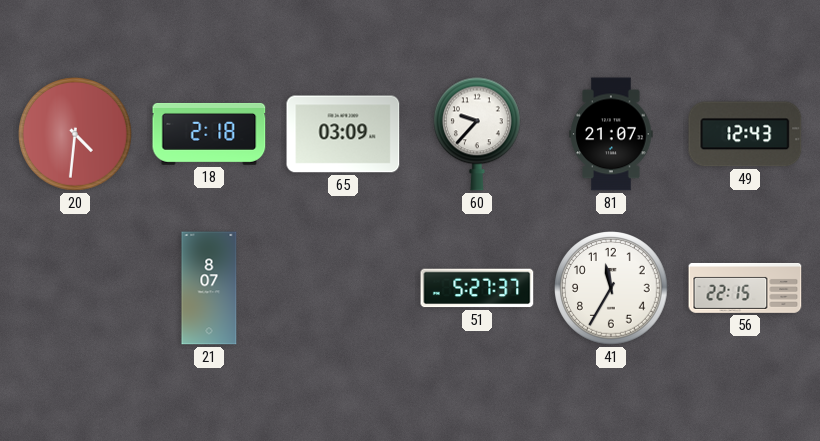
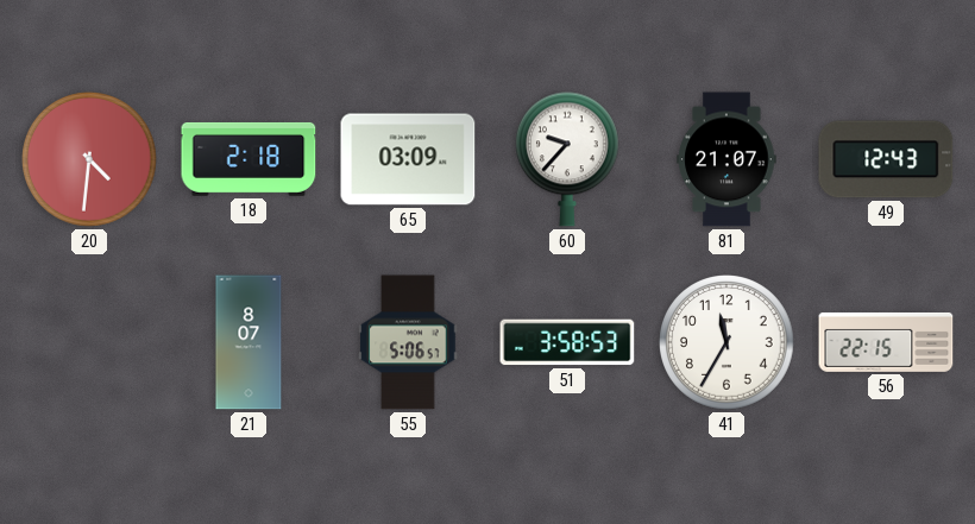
55: none -> 5:06
51: 5:27 -> 3:58
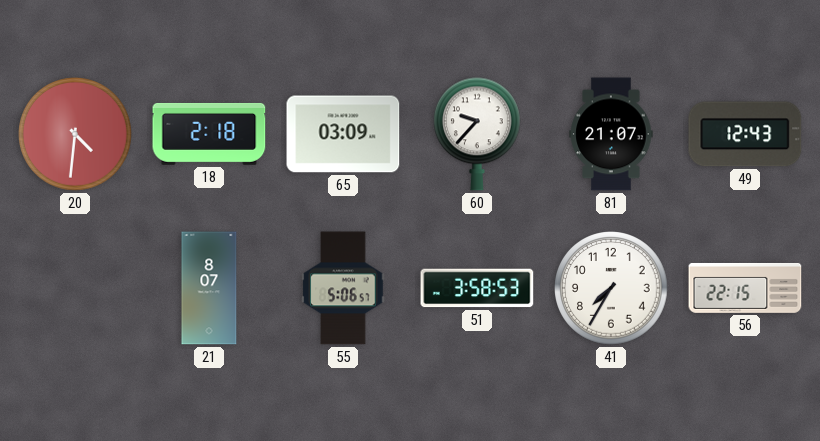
41: 11:35 -> 7:35
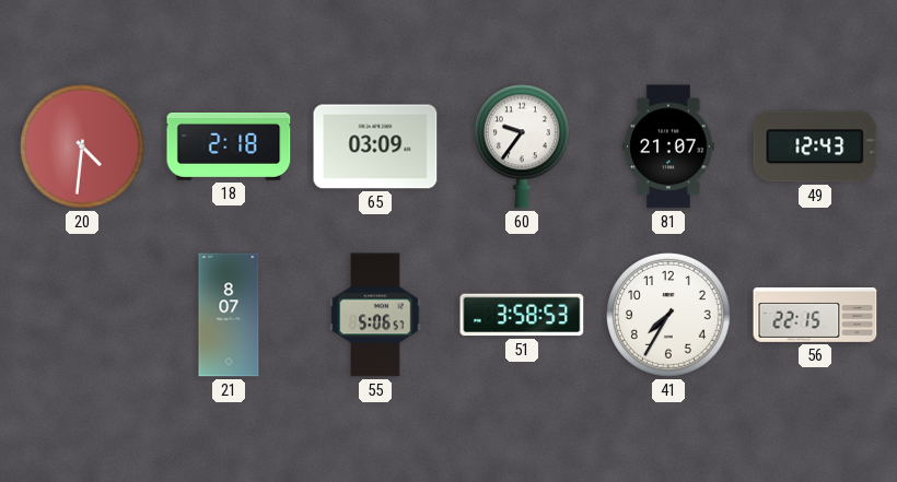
60: 9:37 -> 9:36
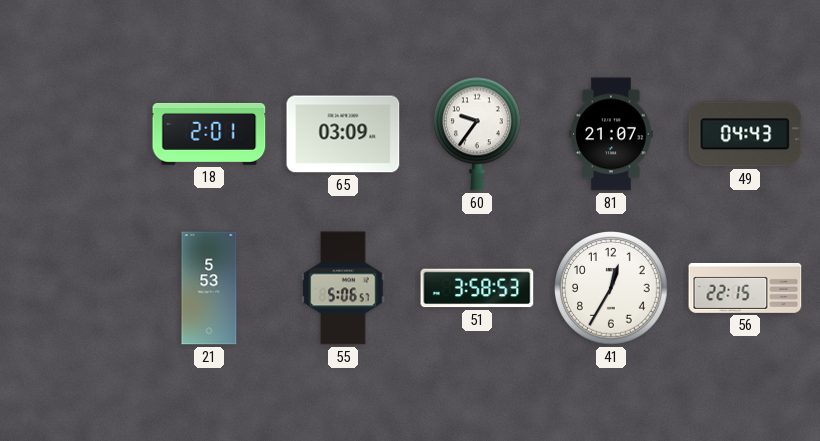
20: 4:31 -> none
18: 2:18 -> 2:01
49: 12:43 -> 04:43
21: 8:07 -> 5:53
41: 7:35 -> 12:35
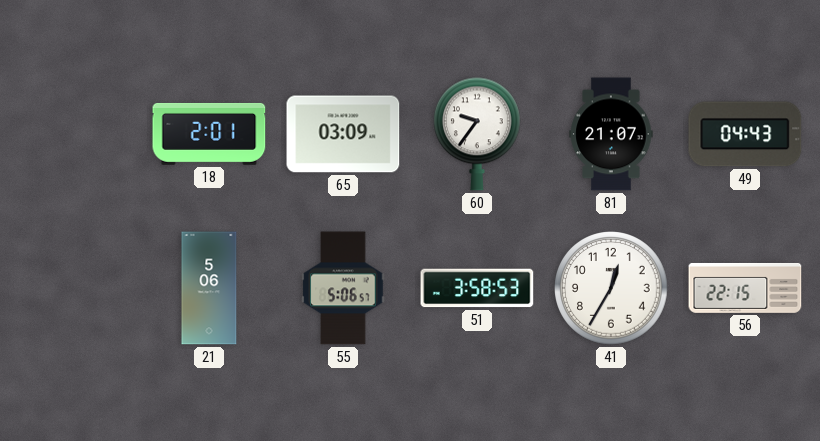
21: 5:53 -> 5:06
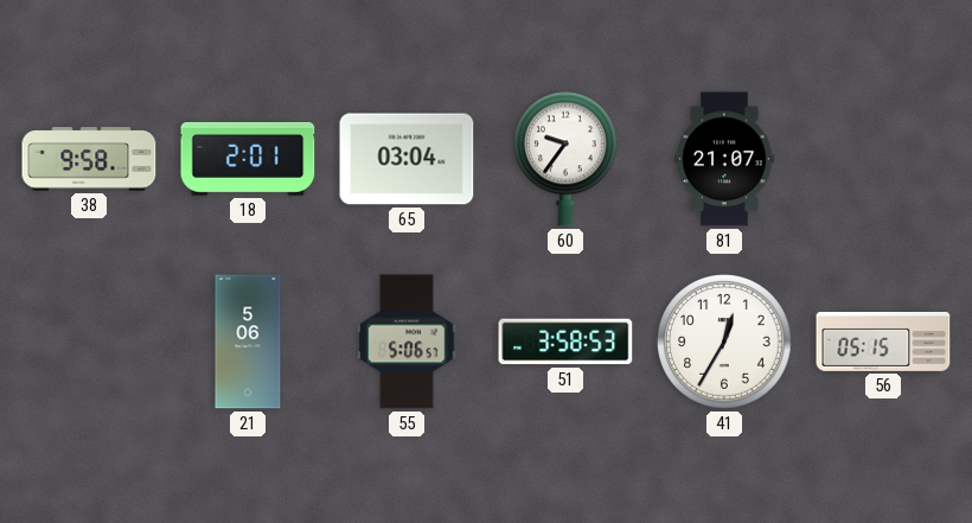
38: none -> 9:58
65: 03:09 -> 03:04
49: 04:43 -> none
56: 22:15 -> 05:15
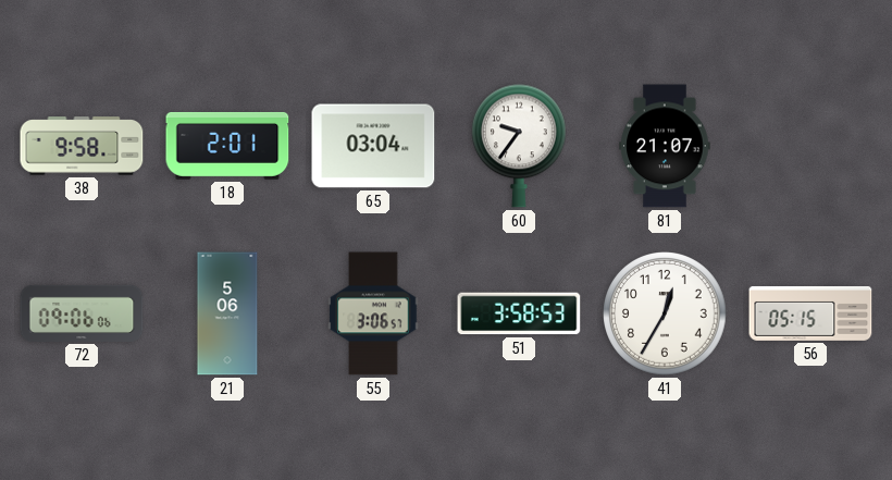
72: none -> 09:06
55: 5:06 -> 3:06
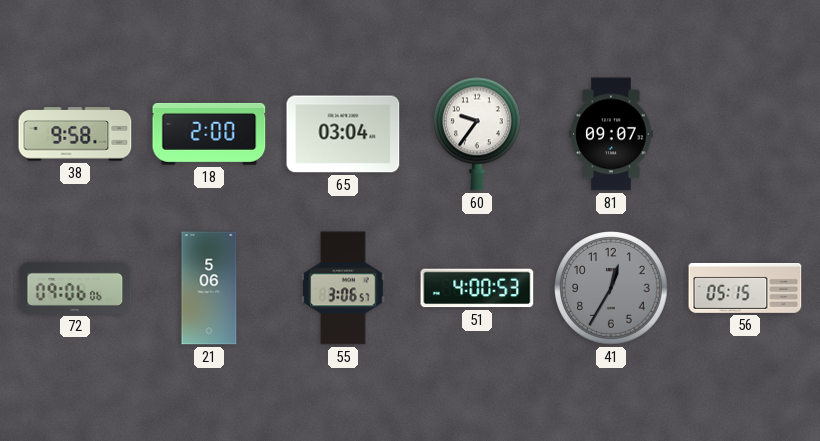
18: 2:01 -> 2:00
81: 21:07 -> 09:07
51: 3:58 -> 4:00
41 dial: white -> grey
